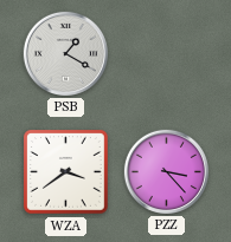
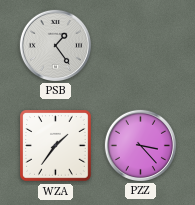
PSB: 1:20 -> 1:24
WZA: 3:39 -> 1:36
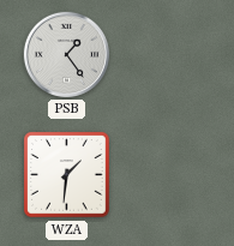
WZA: 1:36 -> 1:31
PZZ: 3:23 -> none
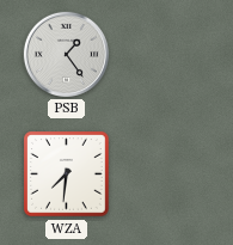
WZA: 1:31 -> 7:31
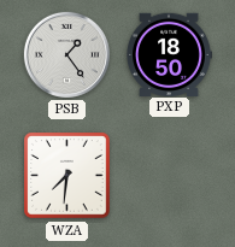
PXP: none -> 18:50
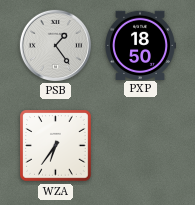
WZA: 7:31 -> 6:36
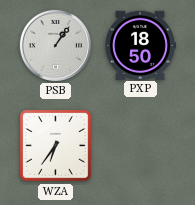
PSB: 1:24 -> 1:06
